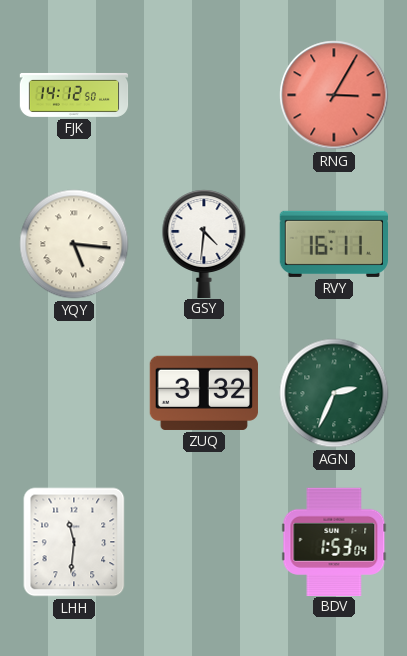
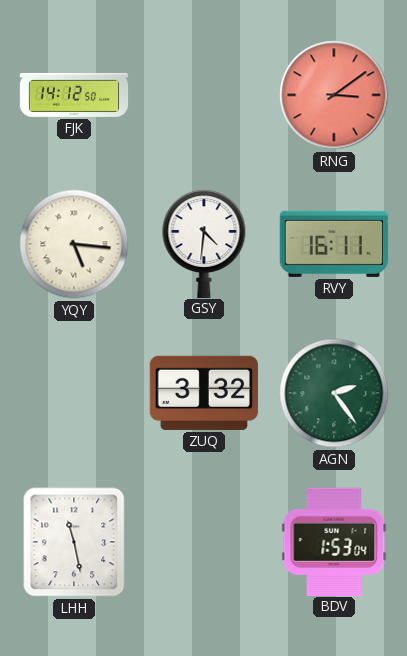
RNG: 3:05 -> 3:09
AGN: 2:34 -> 2:24
LHH: 11:31 -> 11:28
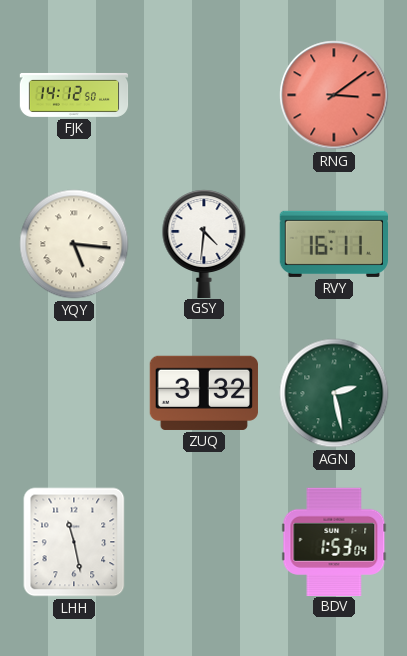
AGN: 2:24 -> 2:28
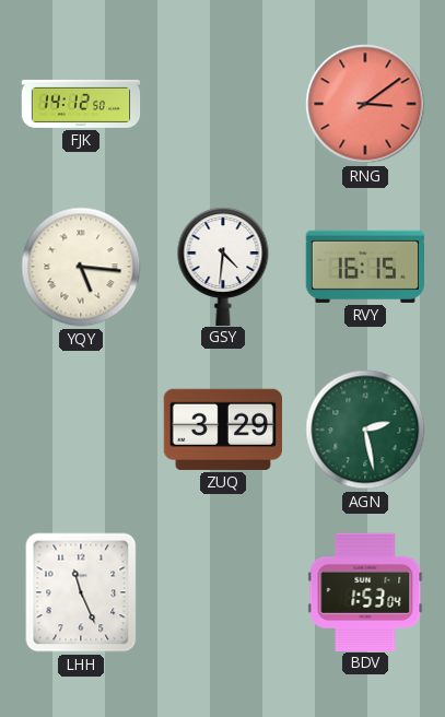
RVY: 16:11 -> 16:15
ZUQ: 3:32 -> 3:29
LHH: 11:28 -> 11:26
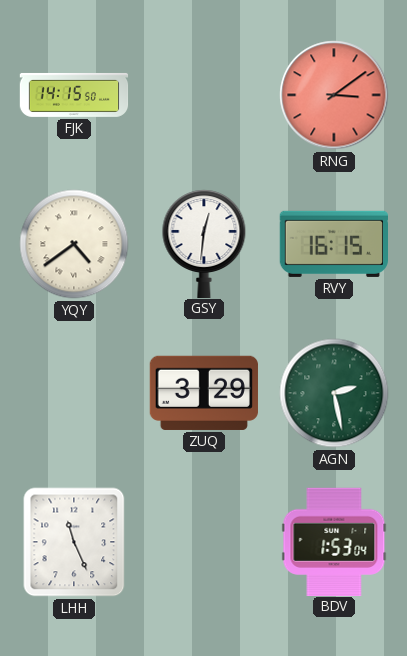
FJK: 14:12 -> 14:15
YQY: 5:16 -> 4:39
GSY: 4:31 -> 12:31
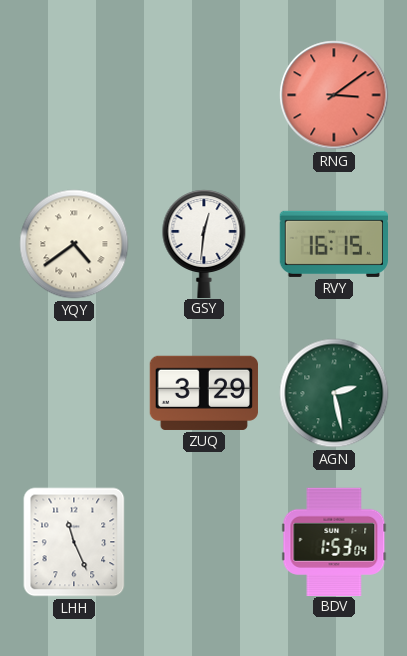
FJK: 14:15 -> none
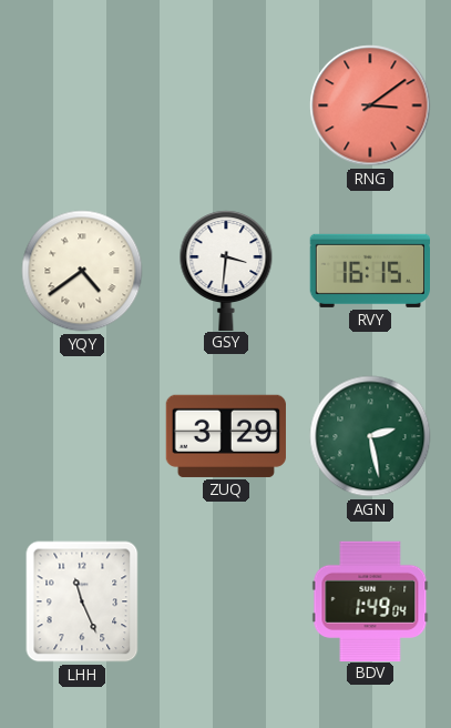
GSY: 12:31 -> 3:31
BDV: 1:53 -> 1:49
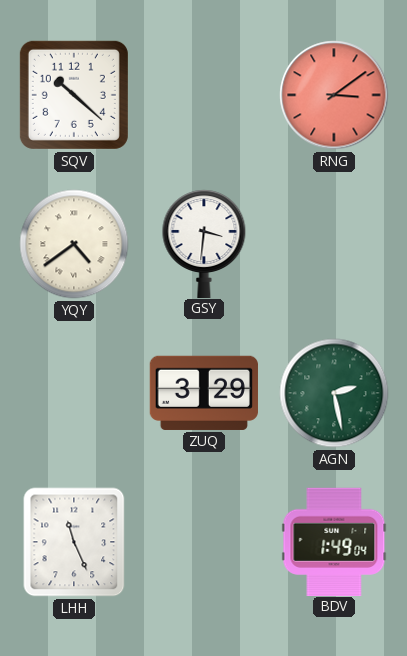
SQV: none -> 10:22
RVY: 16:15 -> none
